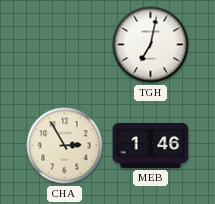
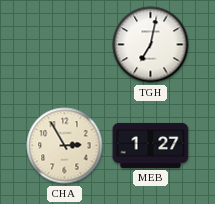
MEB: 1:46 -> 1:27
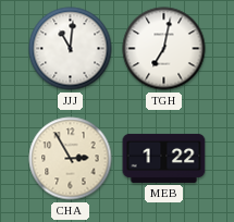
JJJ: none -> 11:01
MEB: 1:27 -> 1:22
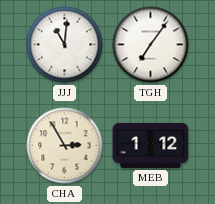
TGH: 7:02 -> 7:06
MEB: 1:22 -> 1:12
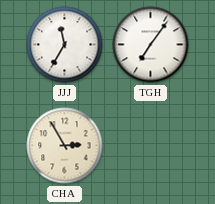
JJJ: 11:01 -> 11:35
MEB: 1:12 -> none
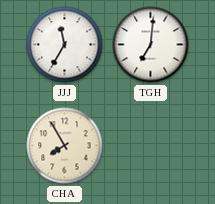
TGH: 7:06 -> 7:01
CHA: 2:55 -> 7:55
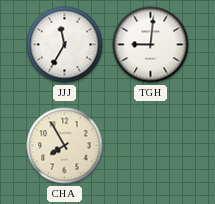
TGH: 7:01 -> 9:01
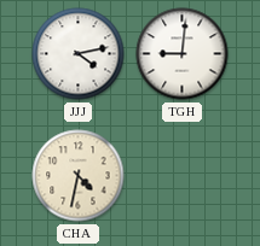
JJJ: 11:35 -> 4:13
CHA: 7:55 -> 4:32
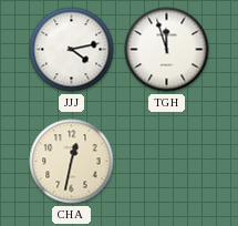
TGH: 9:01 -> 11:57
CHA: 4:32 -> 12:32
